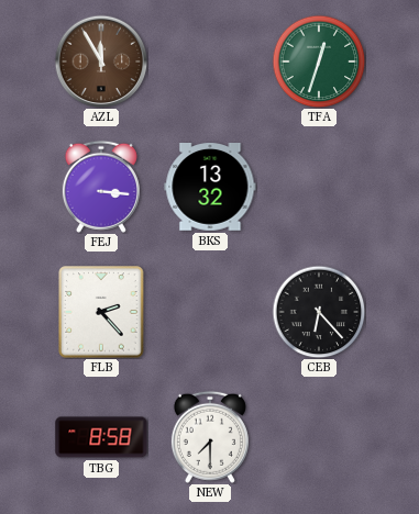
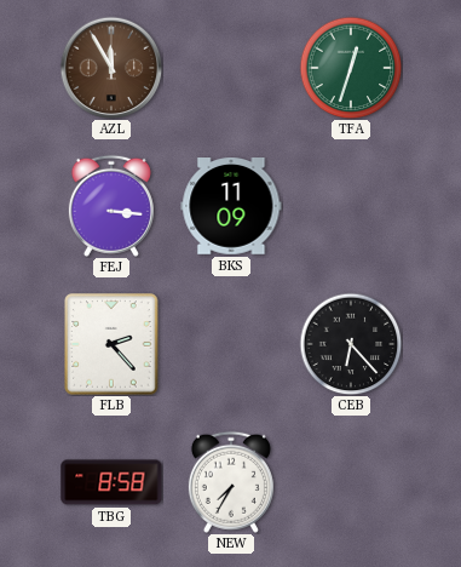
BKS: 13:32 -> 11:09
NEW: 7:30 -> 7:35
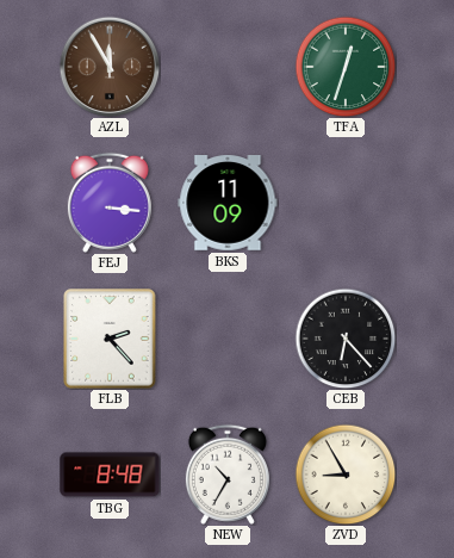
TBG: 8:58 -> 8:48
NEW: 7:35 -> 10:35
ZVD: none -> 8:55
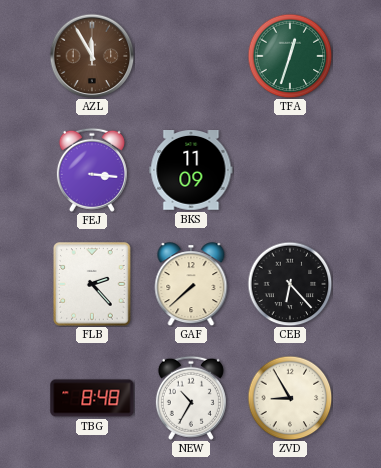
GAF: none -> 7:38
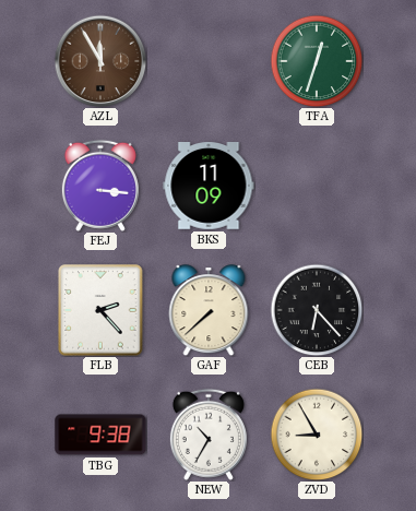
TBG: 8:48 -> 9:38
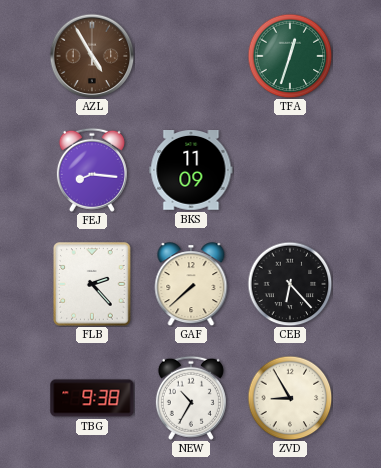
AZL: 11:55 -> 4:55
FEJ: 3:16 -> 8:16
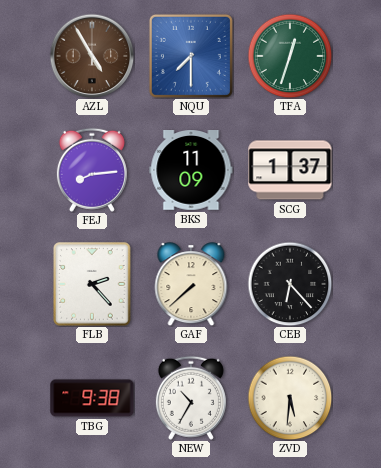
NQU: none -> 7:30
FEJ: 8:16 -> 8:14
SCG: none -> 1:37
ZVD: 8:55 -> 5:31
